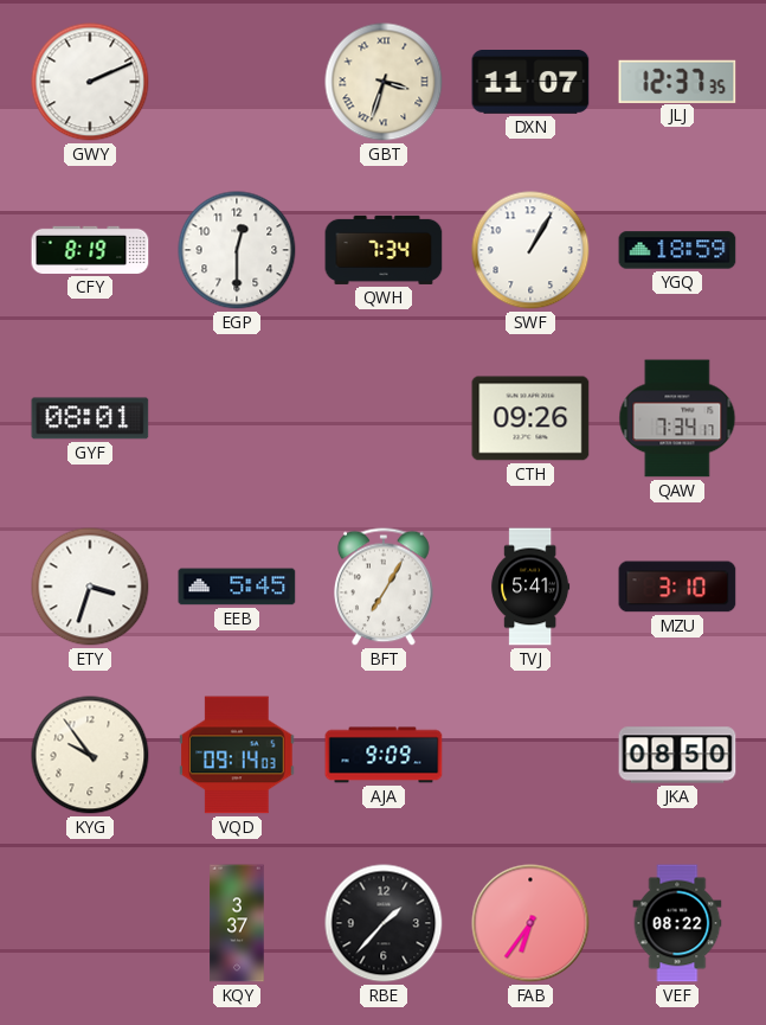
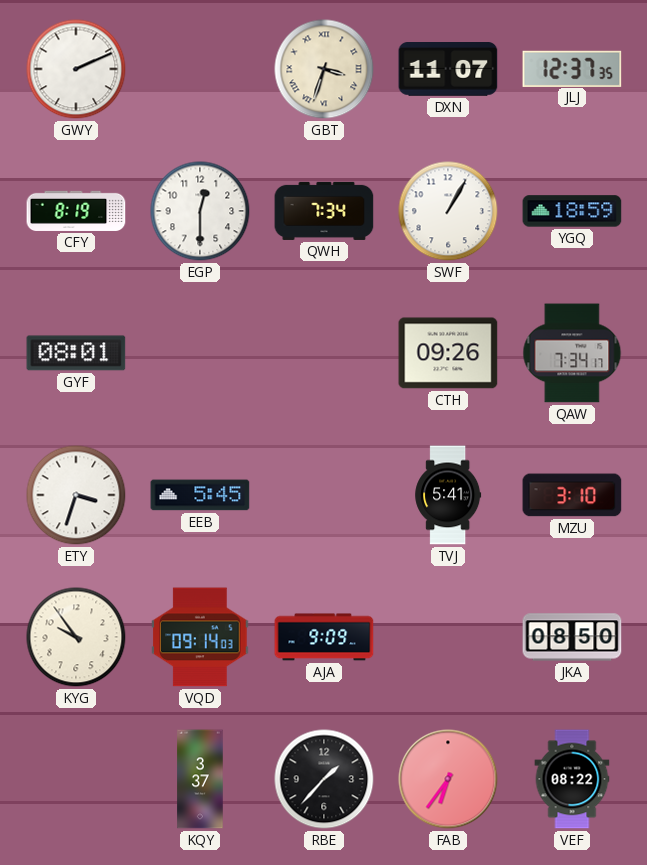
BFT: 7:05 -> none
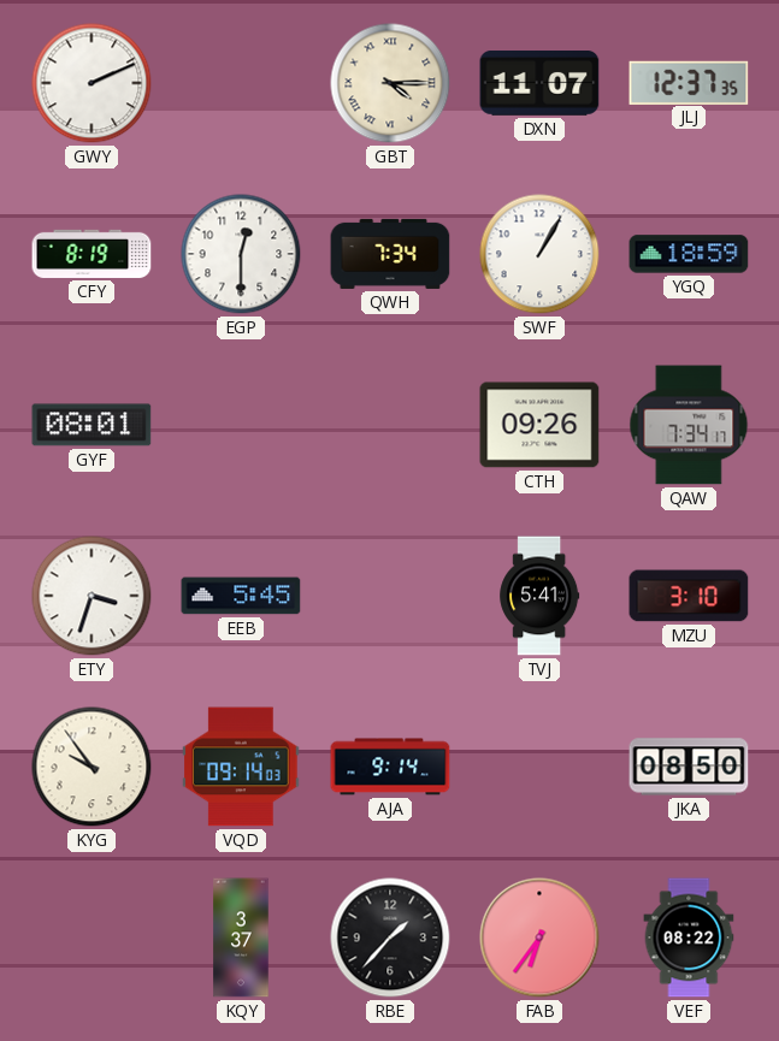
GBT: 3:33 -> 4:15
AJA: 9:09 -> 9:14
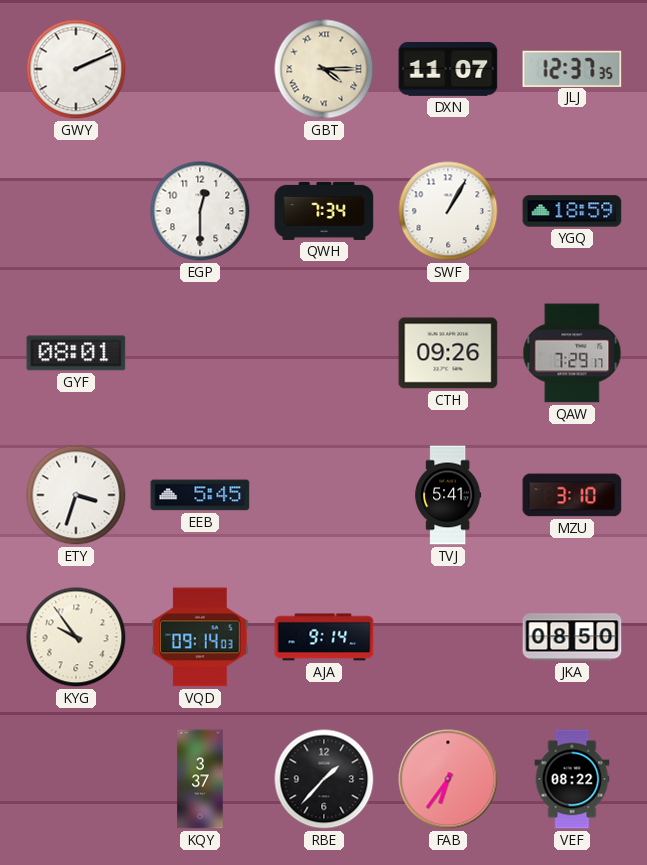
CFY: 8:19 -> none
QAW: 7:34 -> 7:29
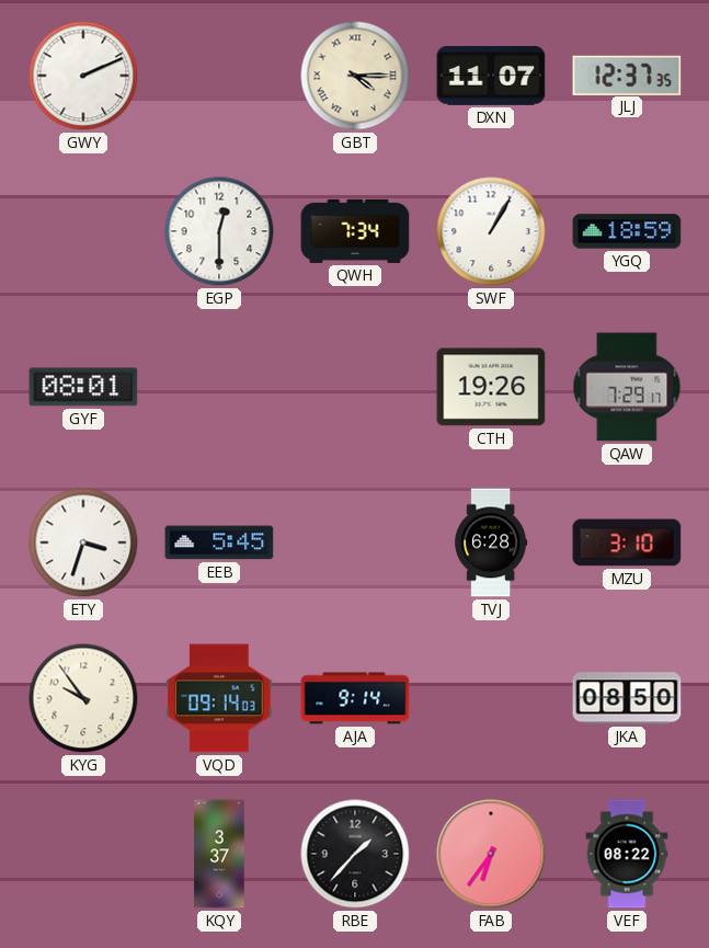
CTH: 09:26 -> 19:26
TVJ: 5:41 -> 6:28
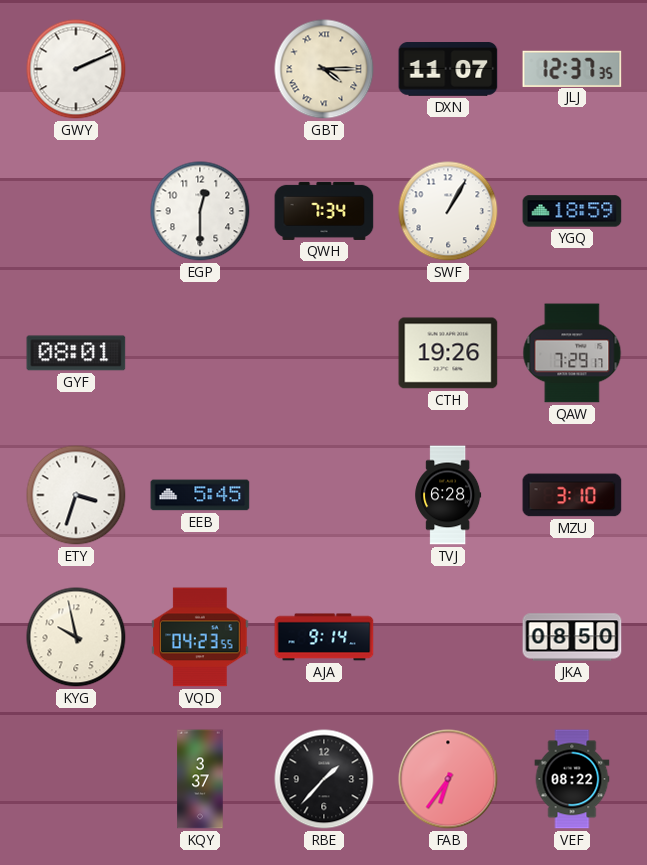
KYG: 9:54 -> 9:58
VQD: 09:14 -> 04:23
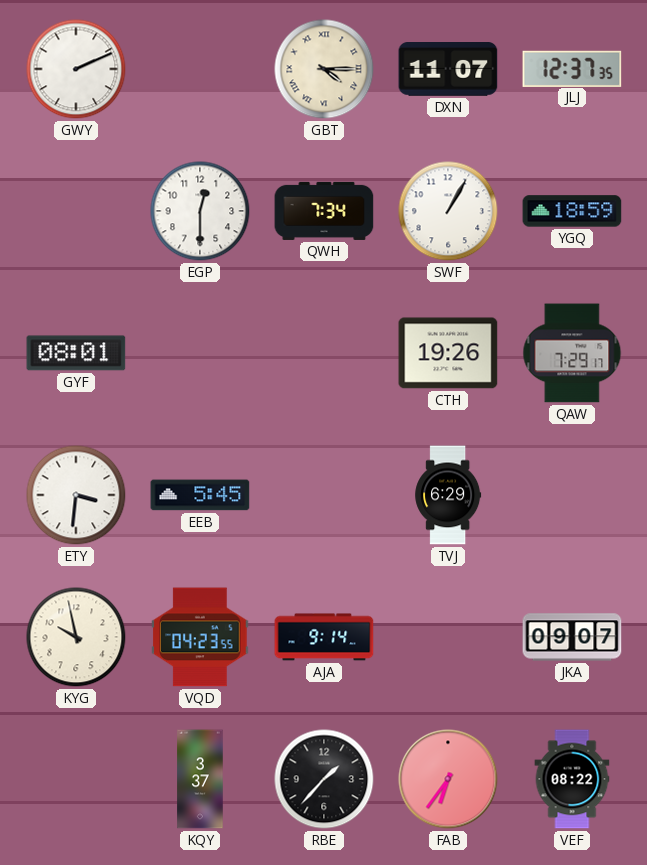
ETY: 3:33 -> 3:31
TVJ: 6:28 -> 6:29
MZU: 3:10 -> none
JKA: 08:50 -> 09:07
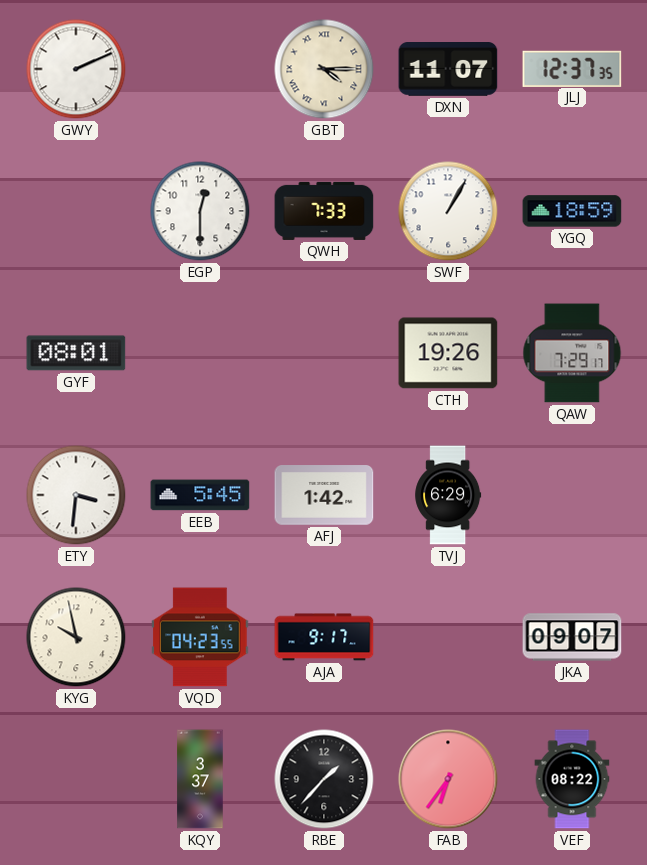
QWH: 7:34 -> 7:33
AFJ: none -> 1:42
AJA: 9:14 -> 9:17
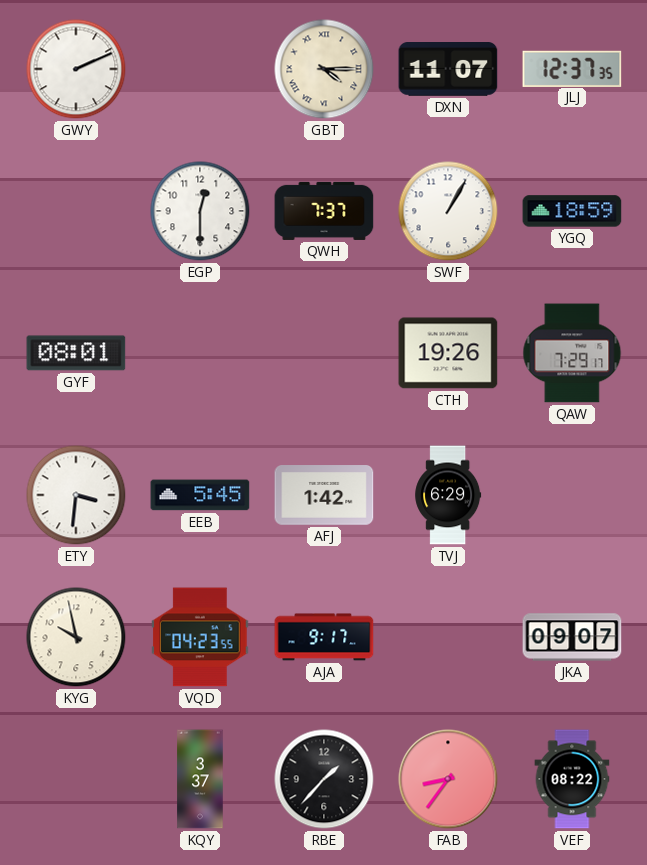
QWH: 7:33 -> 7:37
FAB: 6:36 -> 8:36
